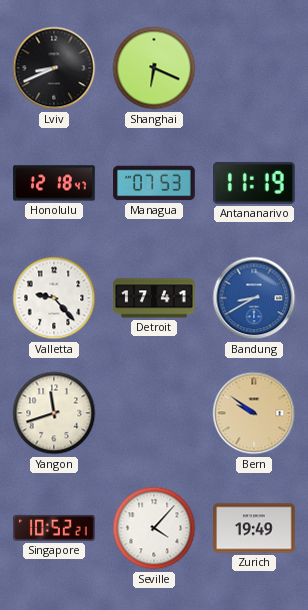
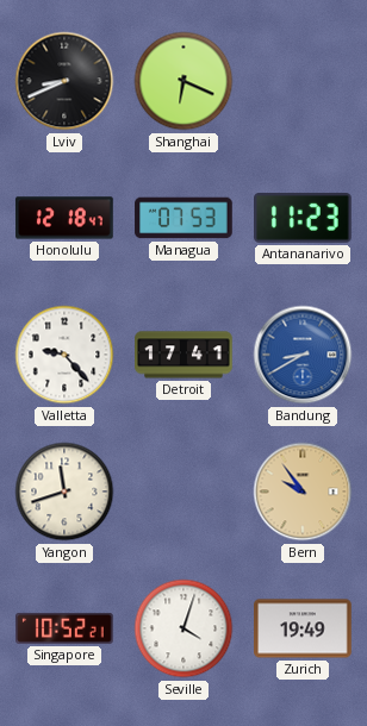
Antananarivo: 11:19 -> 11:23
Bern: 9:51 -> 9:54
Seville: 4:07 -> 4:03
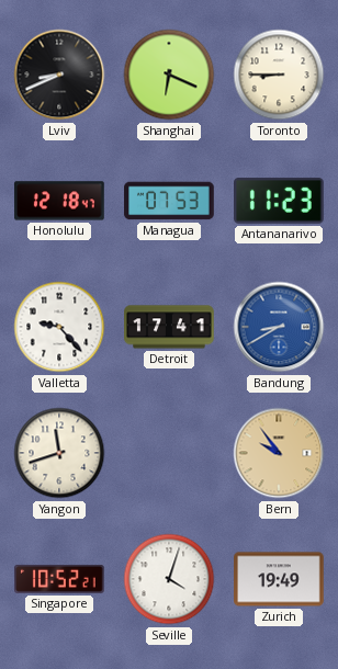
Toronto: none -> 8:45
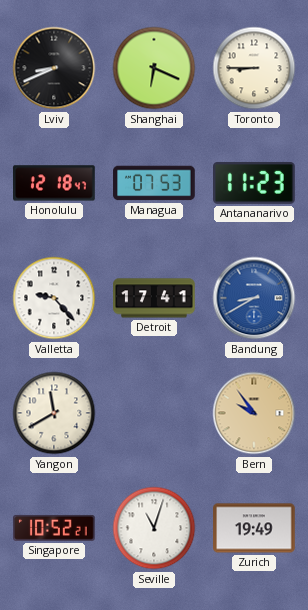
Yangon: 11:42 -> 11:40
Seville: 4:03 -> 11:03
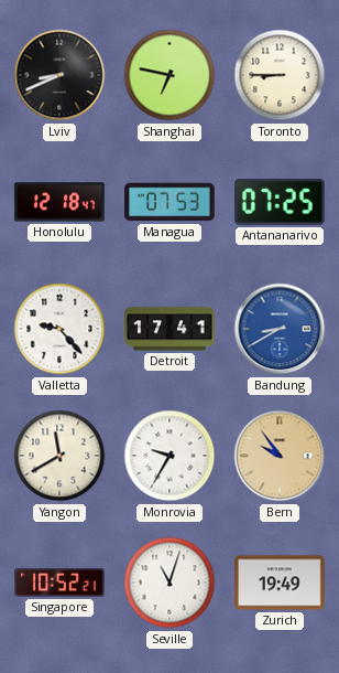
Shanghai: 6:19 -> 6:47
Antananarivo: 11:23 -> 07:25
Monrovia: none -> 9:35
